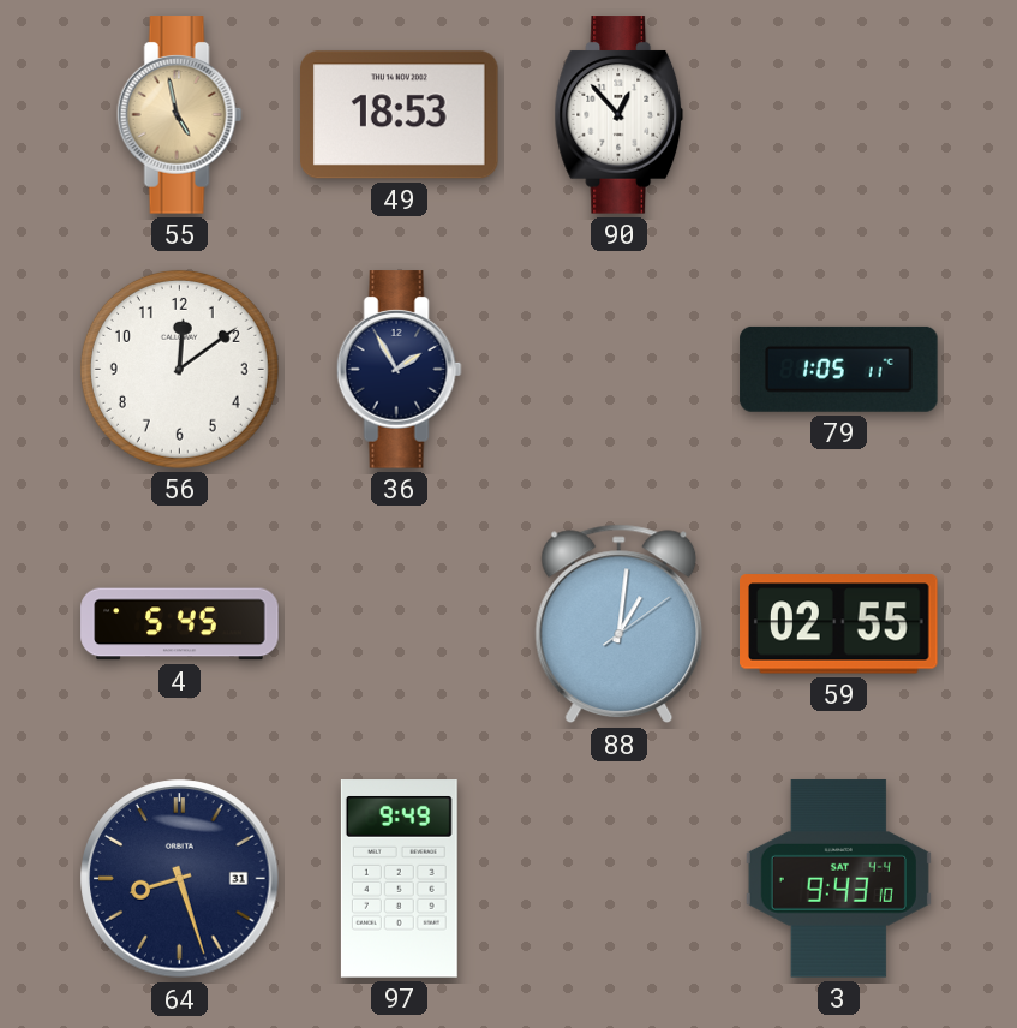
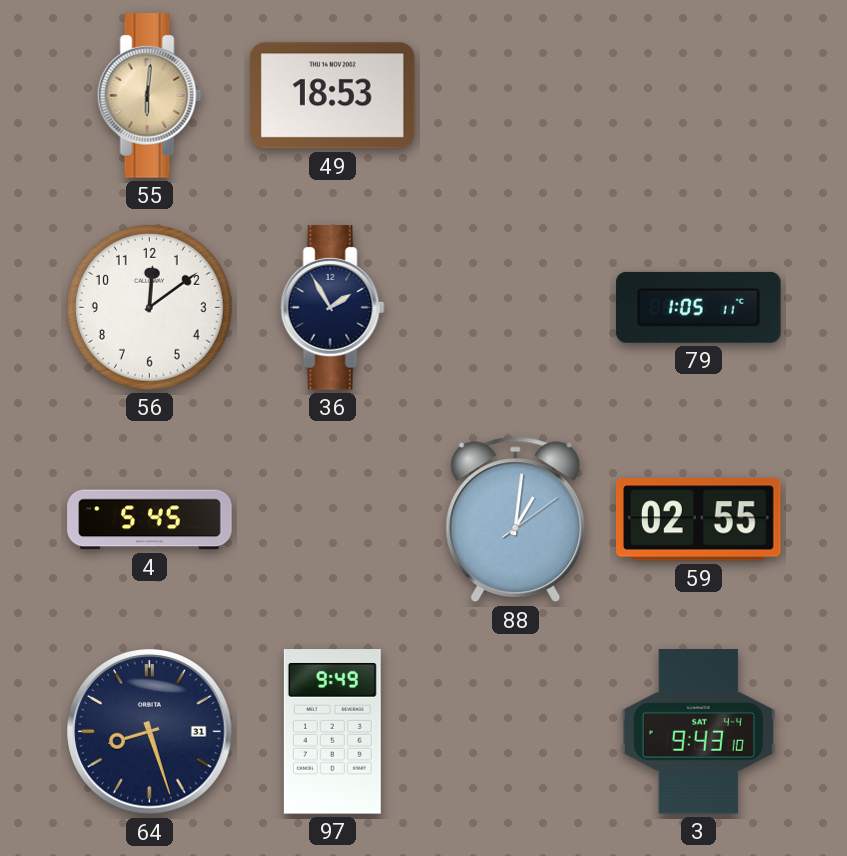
55: 4:58 -> 6:01
90: 12:53 -> none
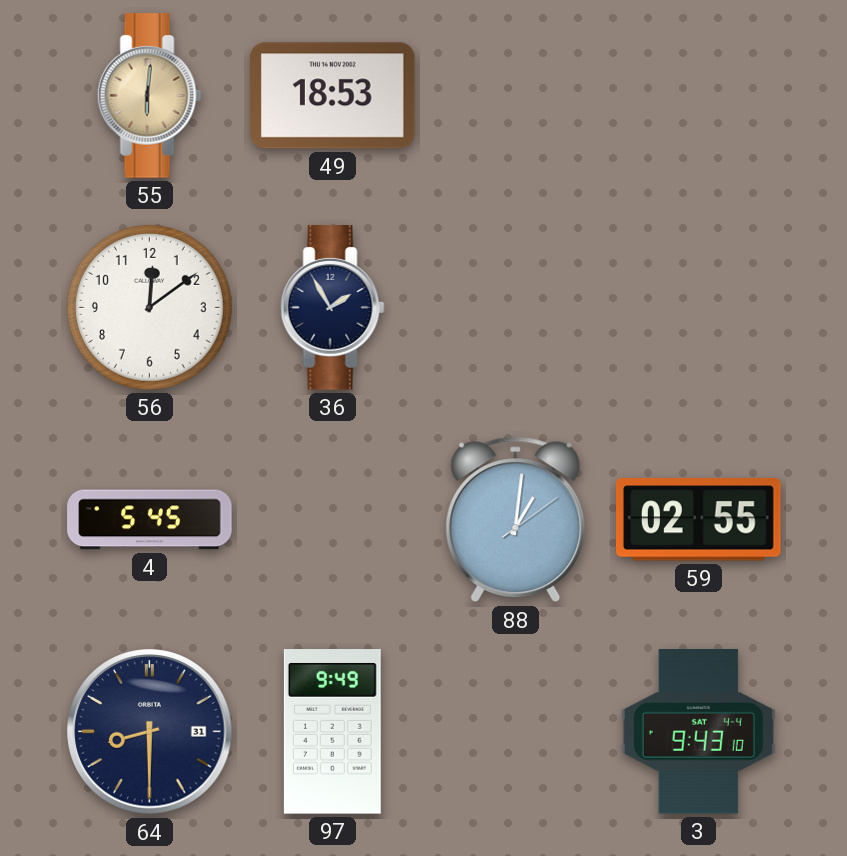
79: 1:05 -> none
64: 8:27 -> 8:30
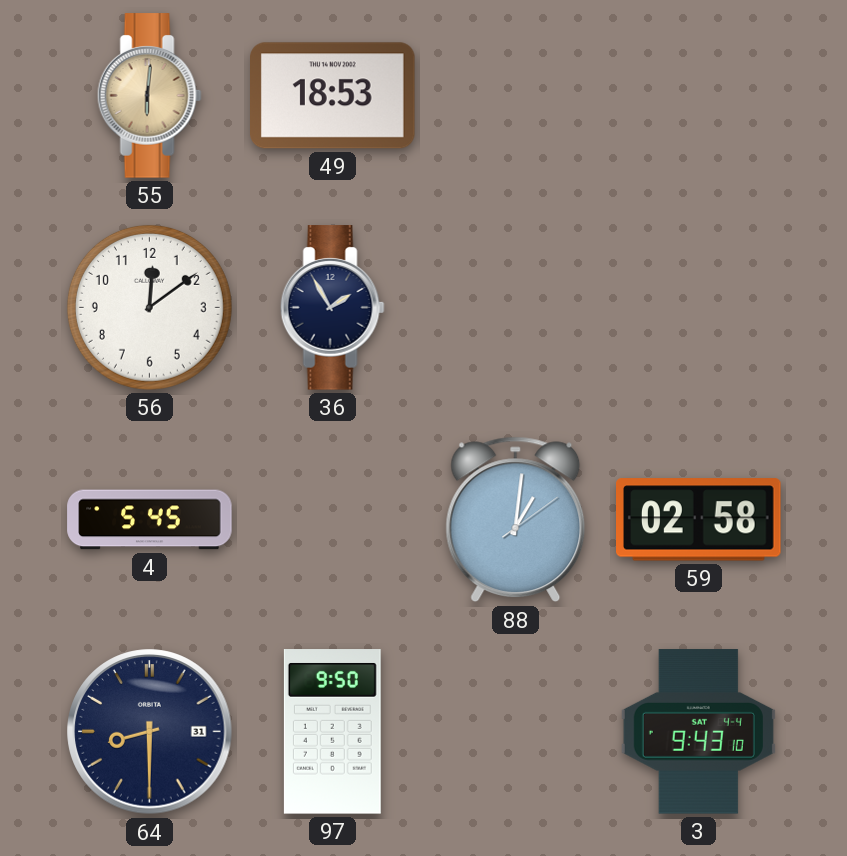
59: 02:55 -> 02:58
97: 9:49 -> 9:50
